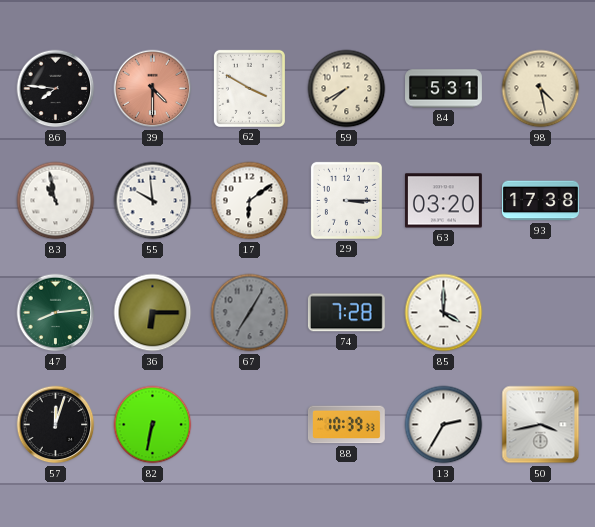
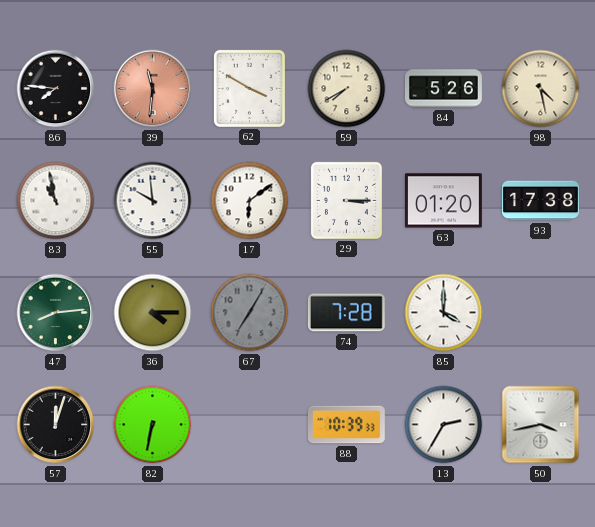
39: 4:30 -> 11:31
84: 5:31 -> 5:26
63: 03:20 -> 01:20
36: 6:15 -> 4:15
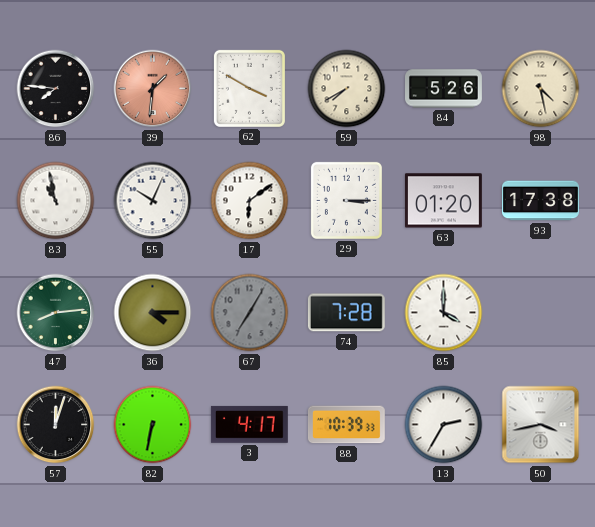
39: 11:31 -> 1:31
55: 9:59 -> 10:04
3: none -> 4:17
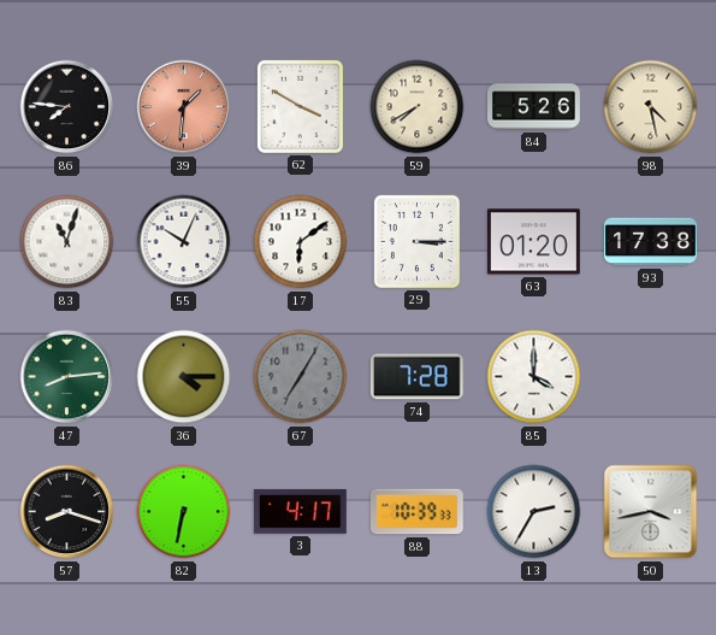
83: 10:58 -> 11:03
57: 12:03 -> 8:18
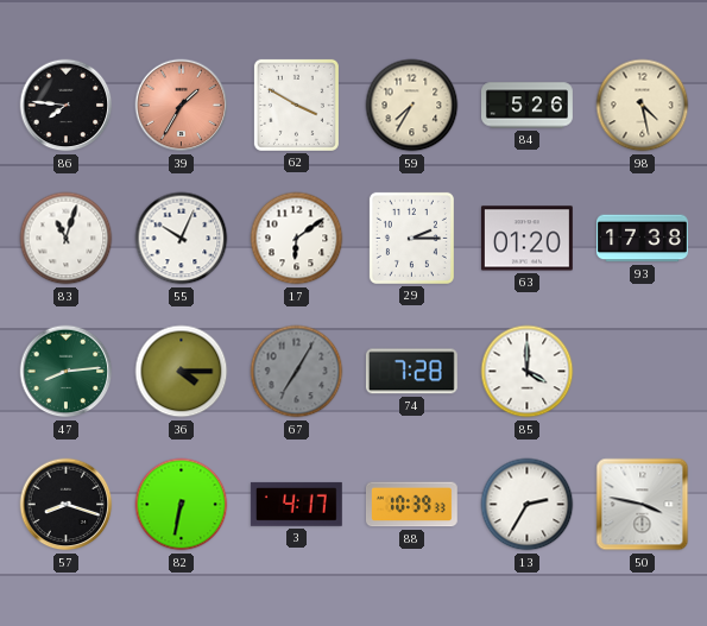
39: 1:31 -> 1:35
59: 7:40 -> 7:35
29: 3:15 -> 2:15
50: 3:43 -> 3:47
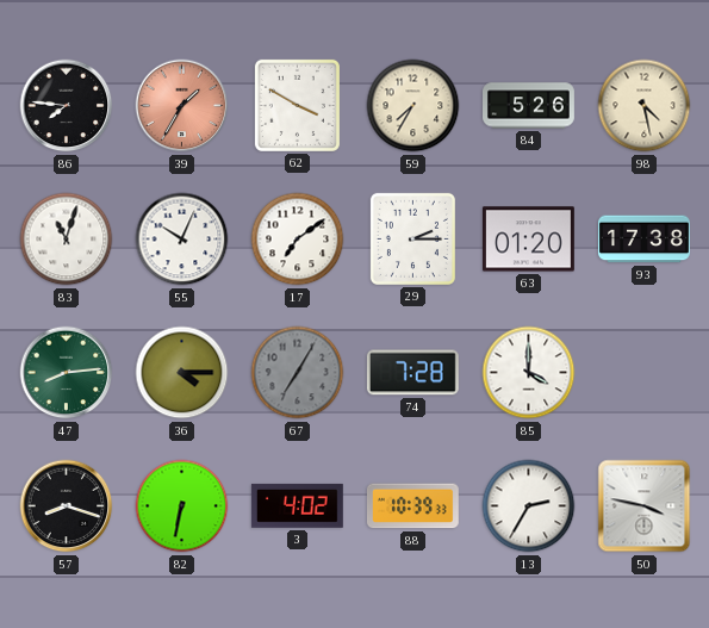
17: 6:09 -> 7:09
3: 4:17 -> 4:02
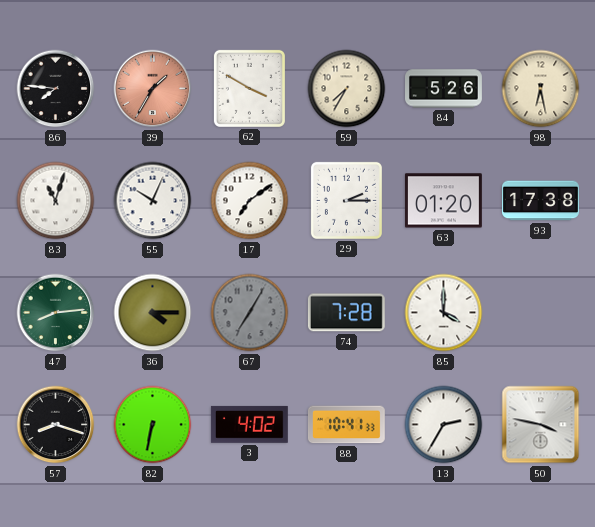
98: 4:28 -> 6:28
88: 10:39 -> 10:41
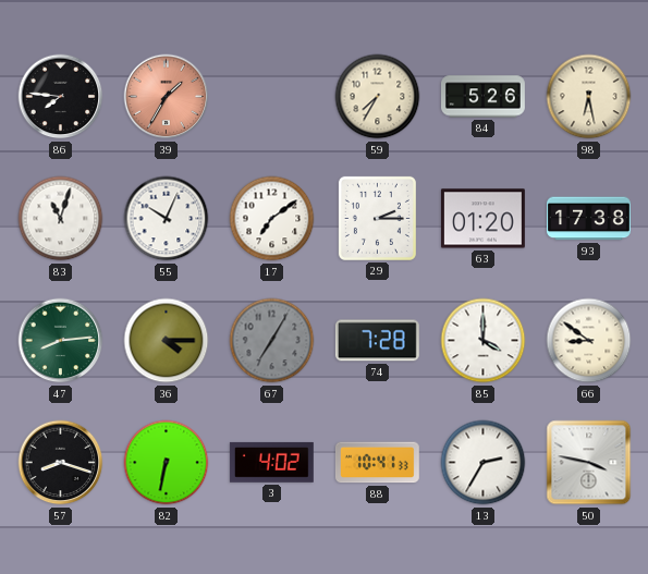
62: 3:50 -> none
66: none -> 8:51
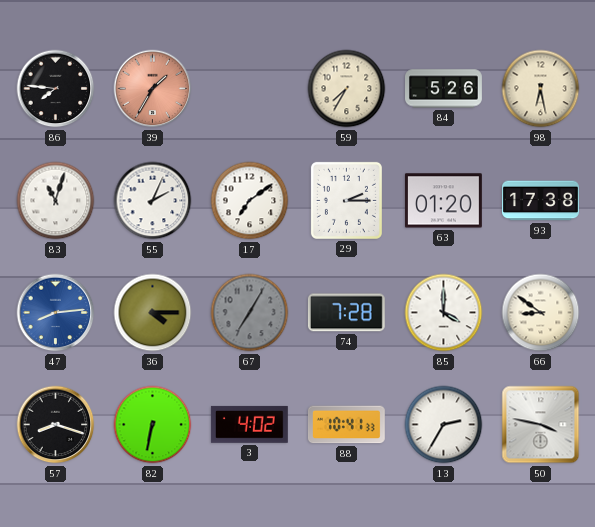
55: 10:04 -> 2:04
47 dial: green -> blue
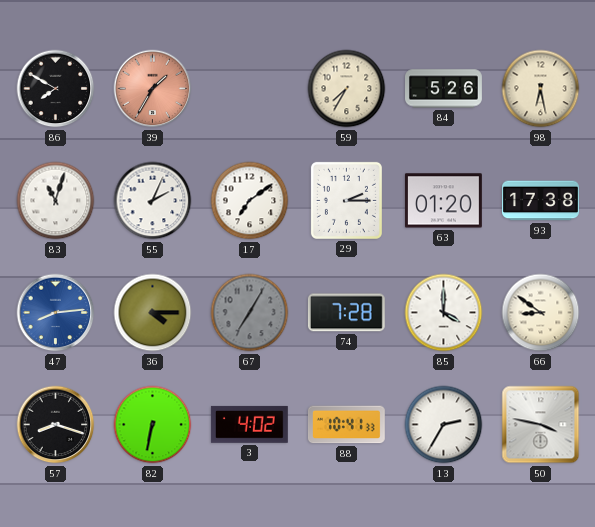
86: 7:46 -> 7:50
